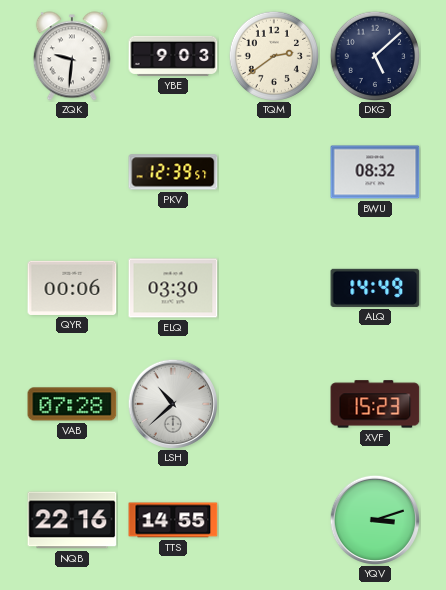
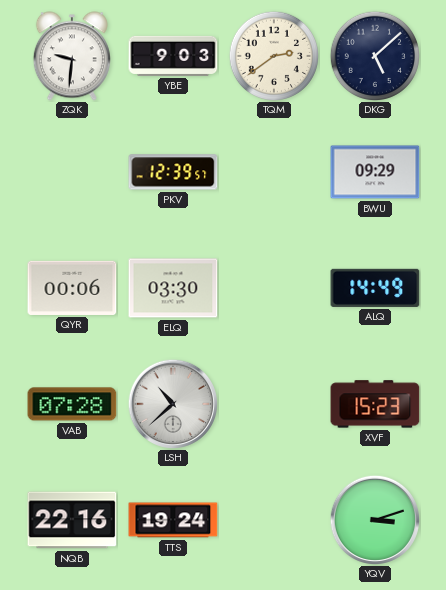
BWU: 08:32 -> 09:29
TTS: 14:55 -> 19:24
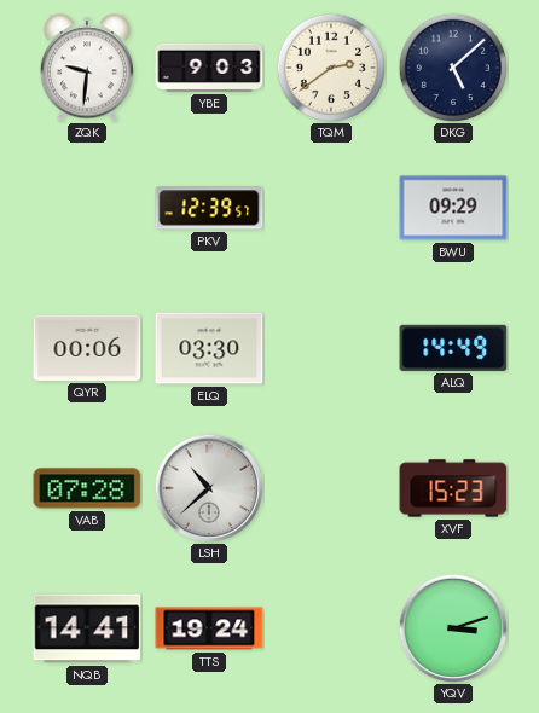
NQB: 22:16 -> 14:41
